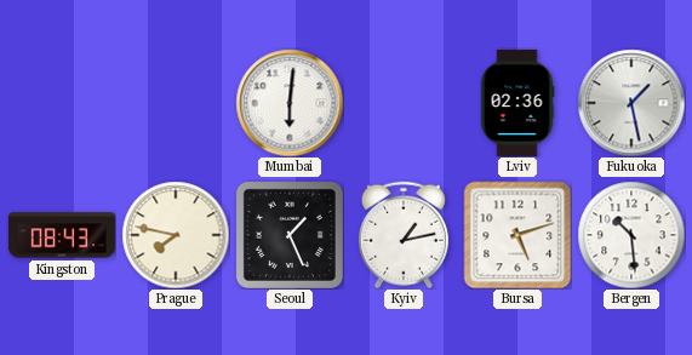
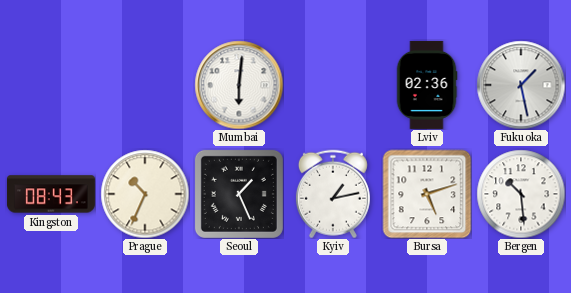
Prague: 7:47 -> 10:34
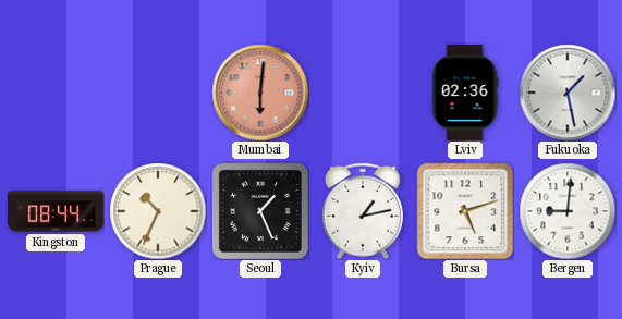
Mumbai dial: white -> salmon
Kingston: 08:43 -> 08:44
Bergen: 10:29 -> 9:01
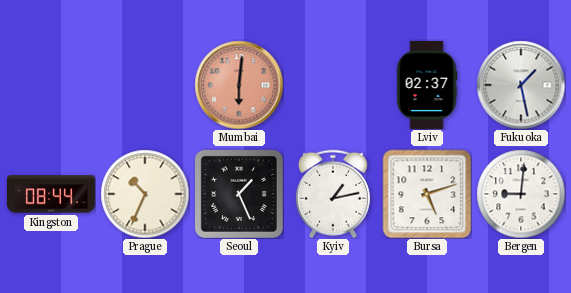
Lviv: 02:36 -> 02:37
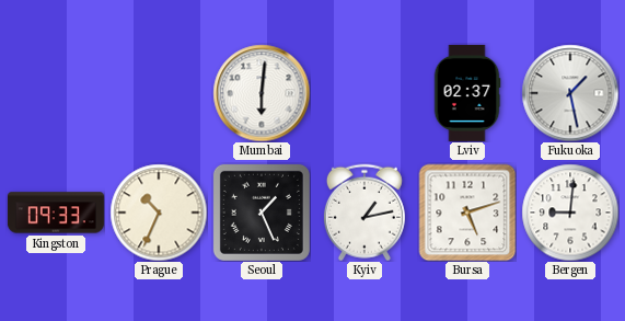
Mumbai dial: salmon -> white
Kingston: 08:44 -> 09:33
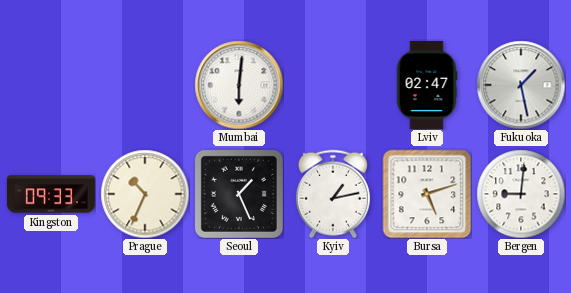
Lviv: 02:37 -> 02:47
